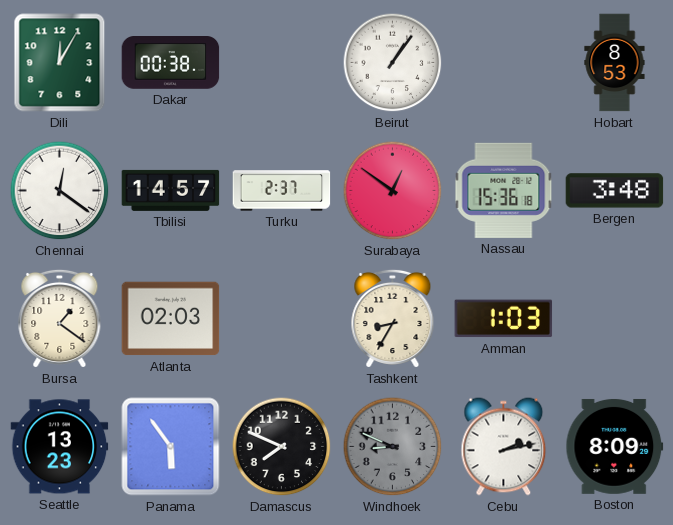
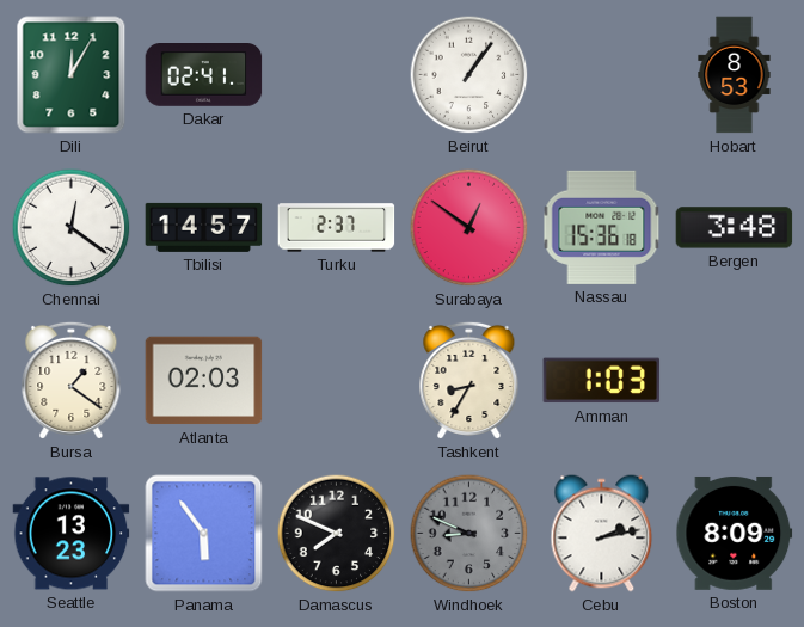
Dakar: 00:38 -> 02:41
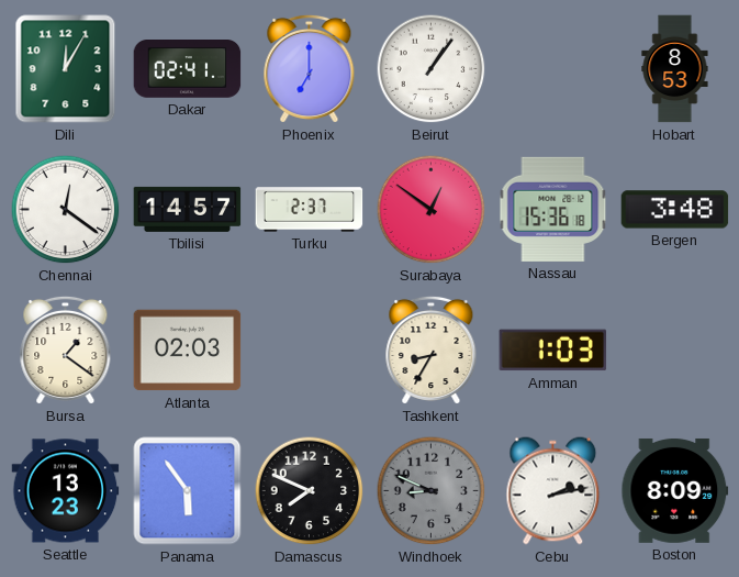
Phoenix: none -> 7:00
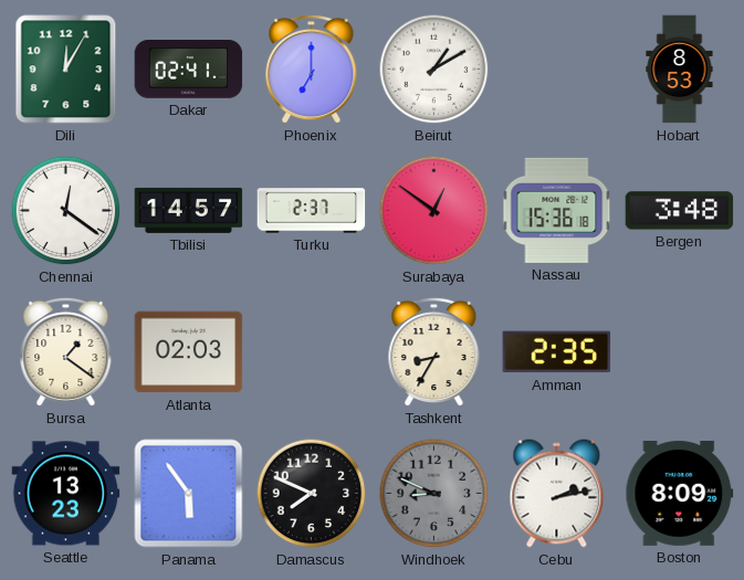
Beirut: 1:06 -> 1:10
Amman: 1:03 -> 2:35
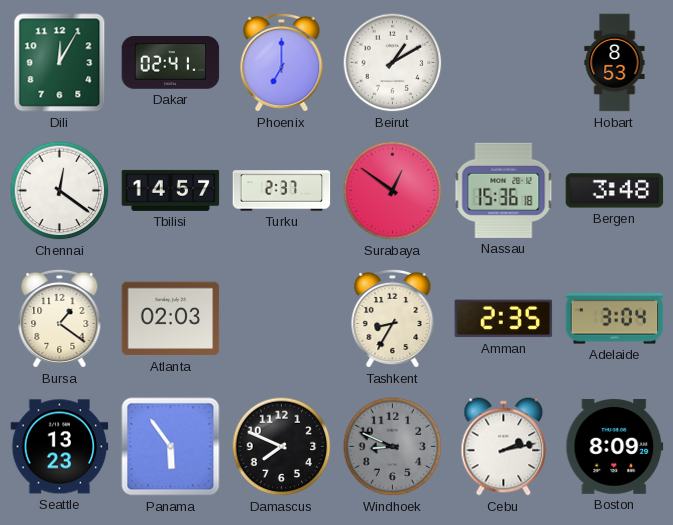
Adelaide: none -> 3:04
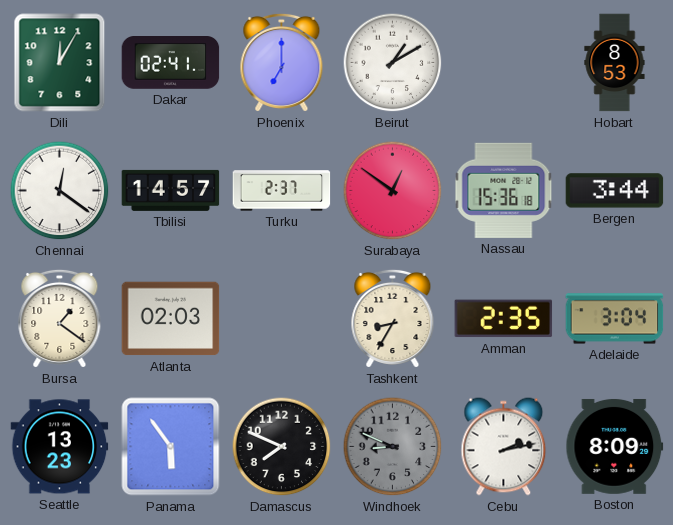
Bergen: 3:48 -> 3:44
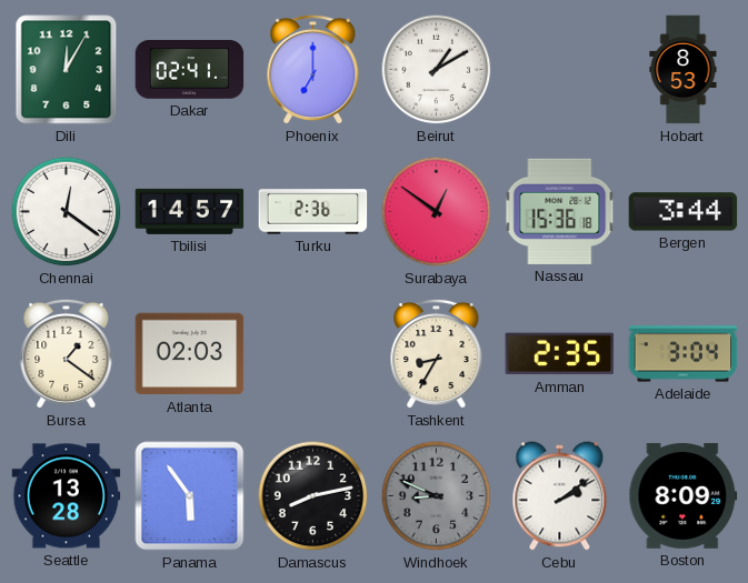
Turku: 2:37 -> 2:36
Seattle: 13:23 -> 13:28
Damascus: 7:49 -> 8:13
Cebu: 2:13 -> 2:09
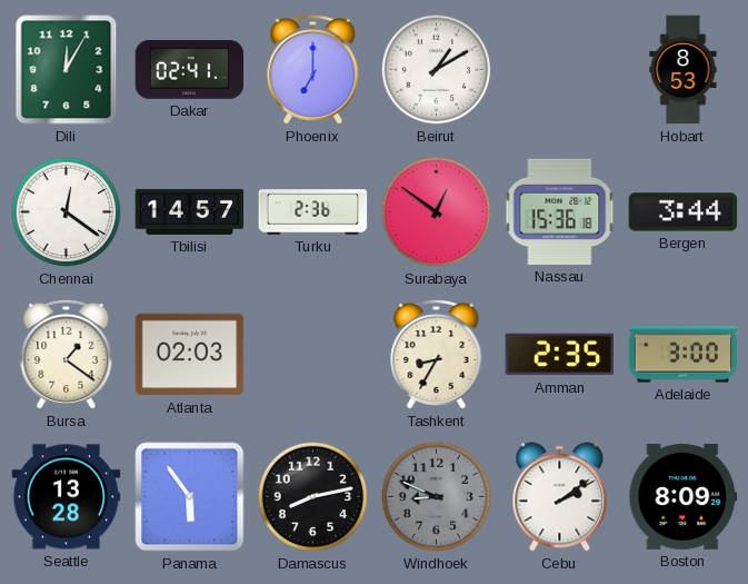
Adelaide: 3:04 -> 3:00
